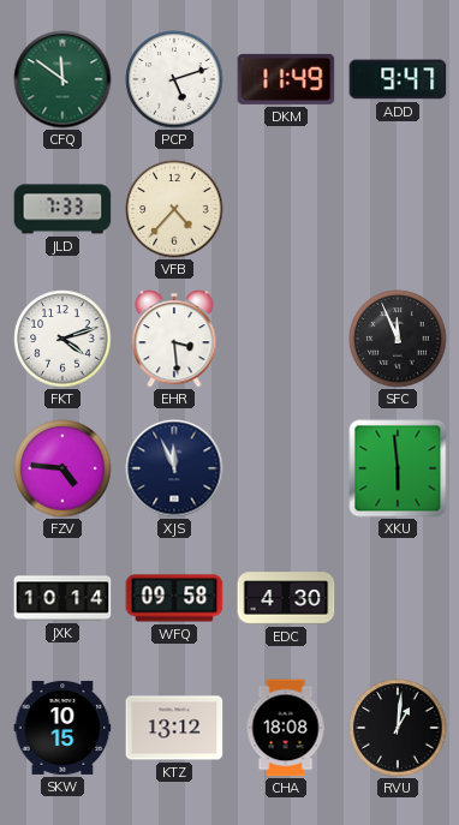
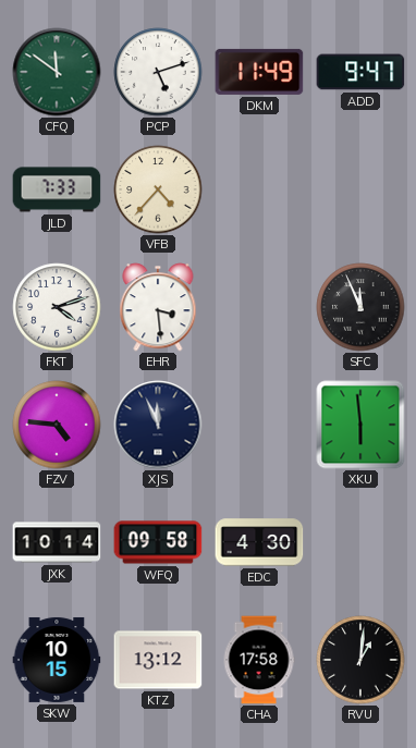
CHA: 18:08 -> 17:58
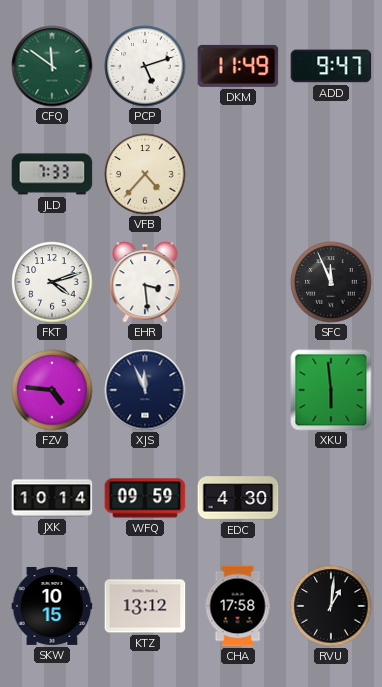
WFQ: 09:58 -> 09:59
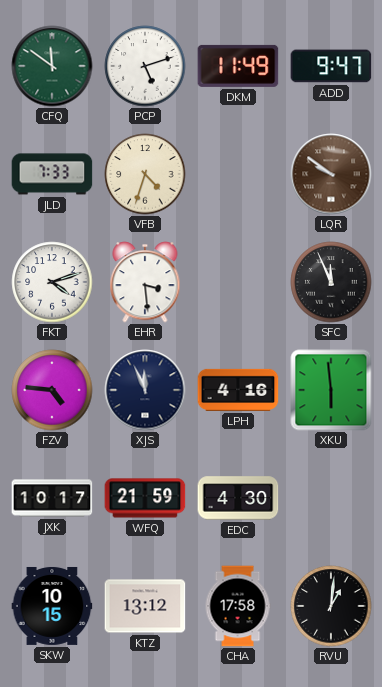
VFB: 4:37 -> 4:33
LQR: none -> 9:51
LPH: none -> 4:16
JXK: 10:14 -> 10:17
WFQ: 09:59 -> 21:59
